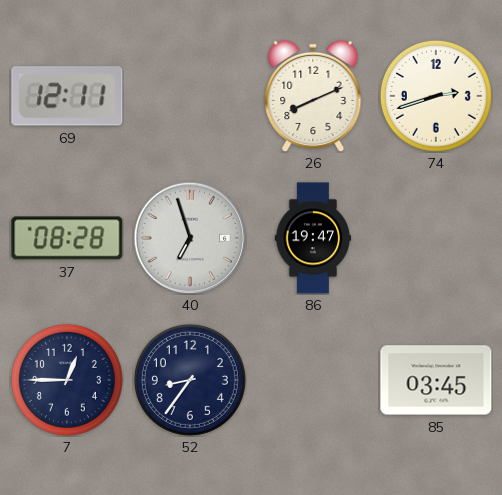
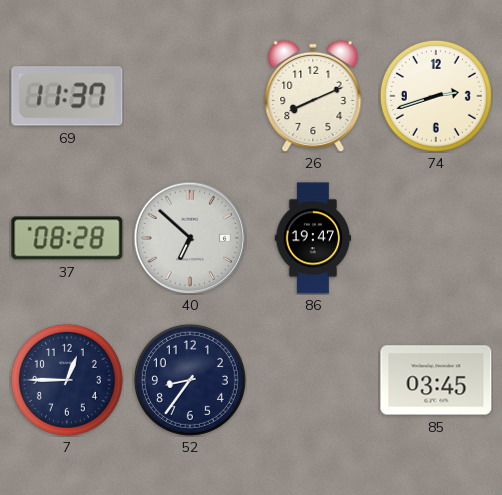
69: 12:11 -> 11:37
40: 6:57 -> 6:52
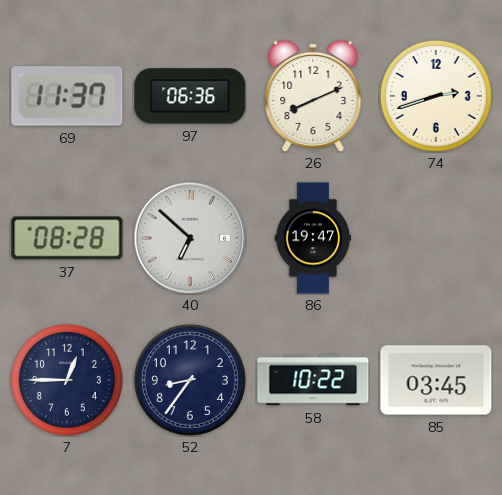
97: none -> 06:36
58: none -> 10:22
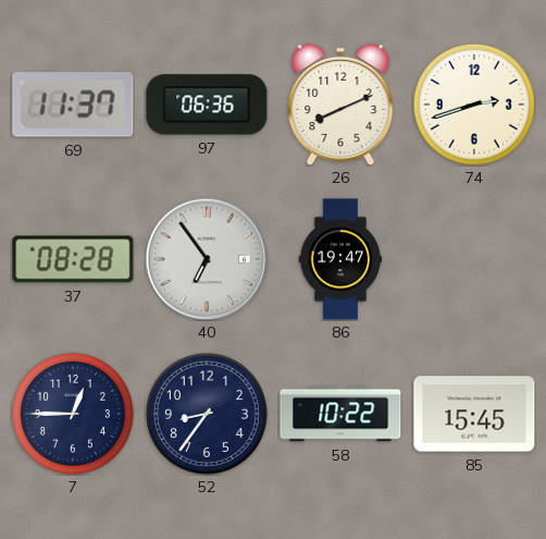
40: 6:52 -> 6:54
85: 03:45 -> 15:45
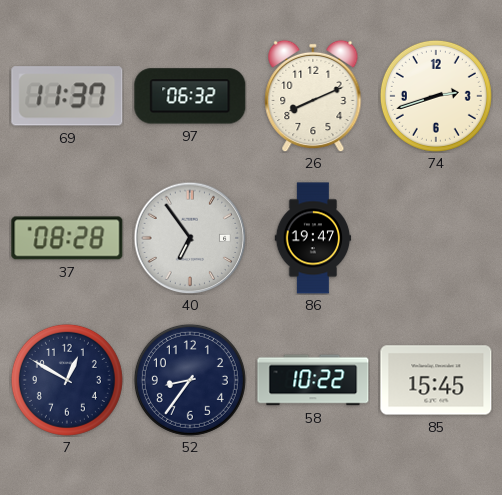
97: 06:36 -> 06:32
7: 12:45 -> 12:50
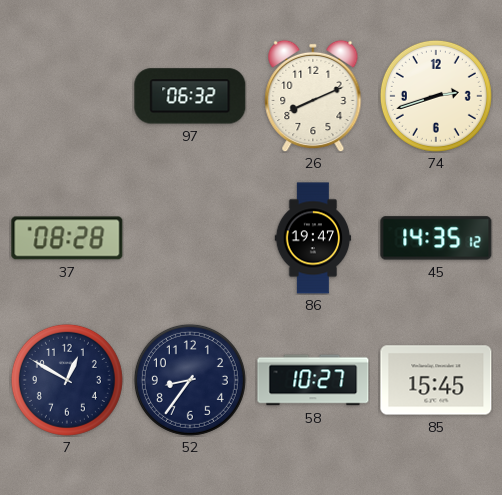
69: 11:37 -> none
40: 6:54 -> none
45: none -> 14:35
58: 10:22 -> 10:27
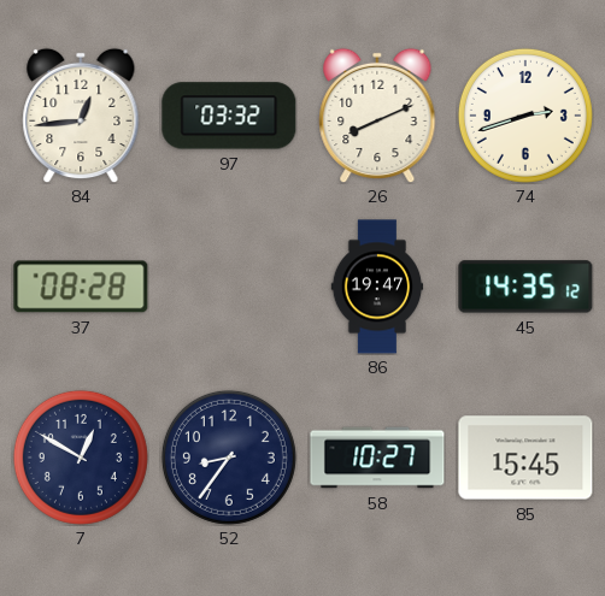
84: none -> 12:44
97: 06:32 -> 03:32
